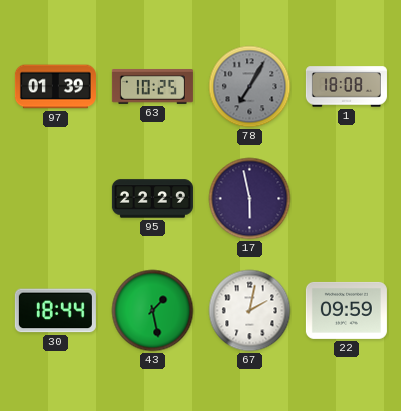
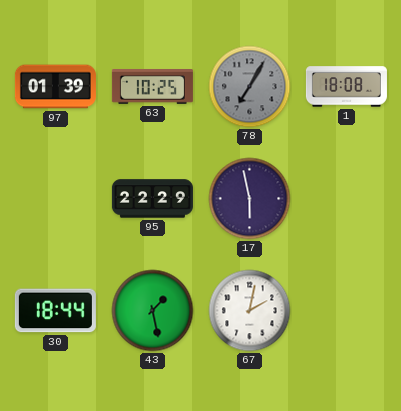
22: 09:59 -> none
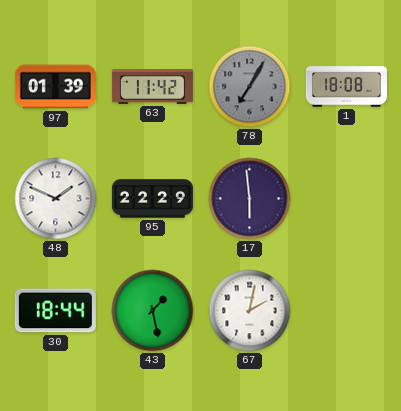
63: 10:25 -> 11:42
48: none -> 1:49
17: 5:58 -> 5:59
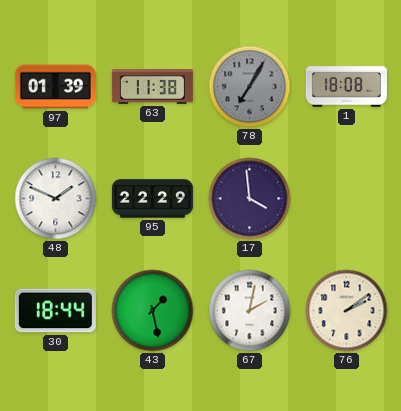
63: 11:42 -> 11:38
17: 5:59 -> 3:59
76: none -> 2:09
